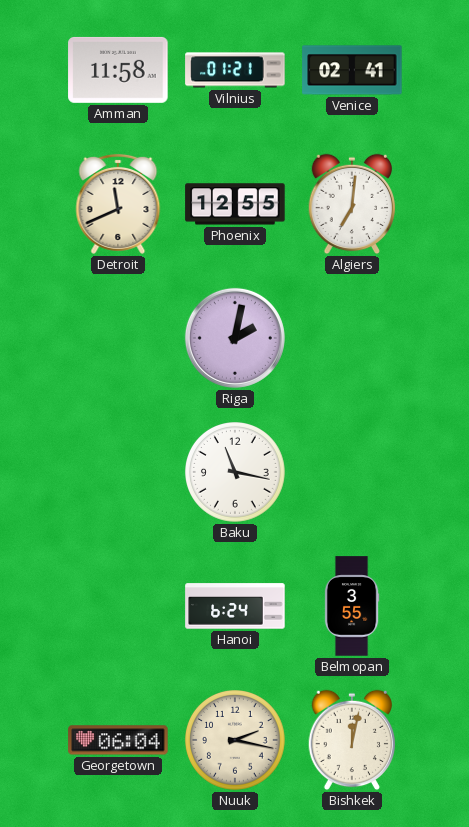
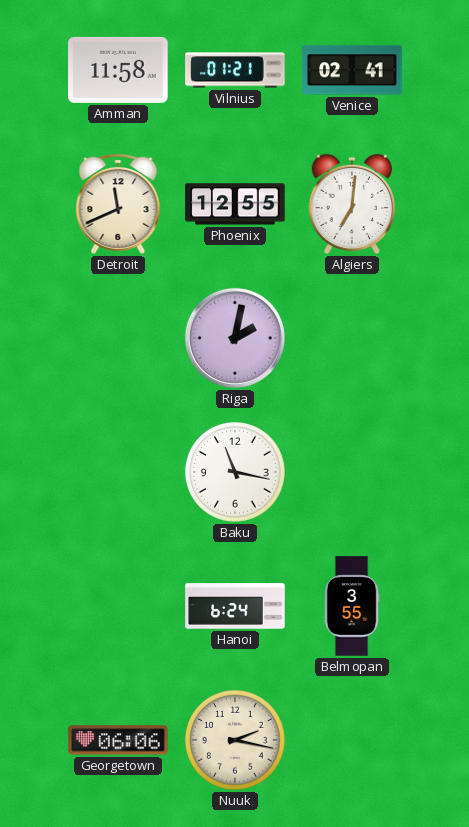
Georgetown: 06:04 -> 06:06
Bishkek: 12:02 -> none
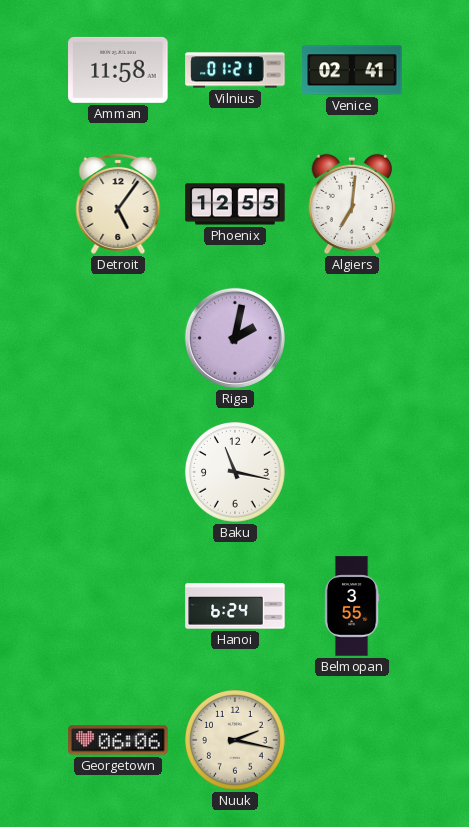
Detroit: 11:41 -> 5:06
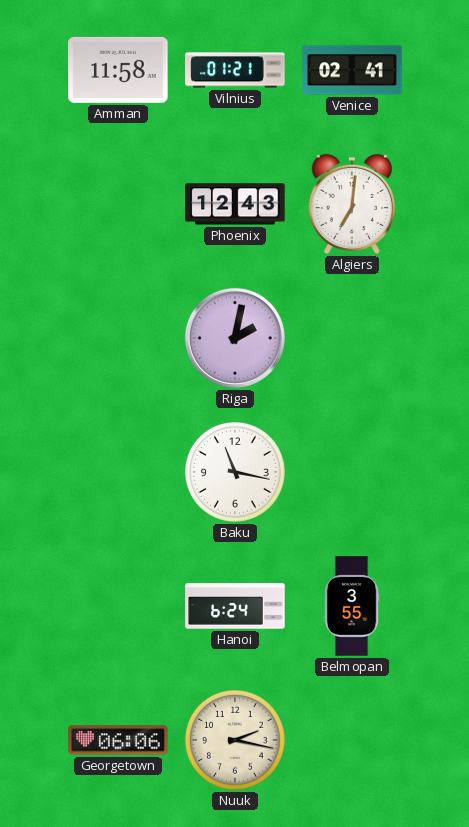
Detroit: 5:06 -> none
Phoenix: 12:55 -> 12:43
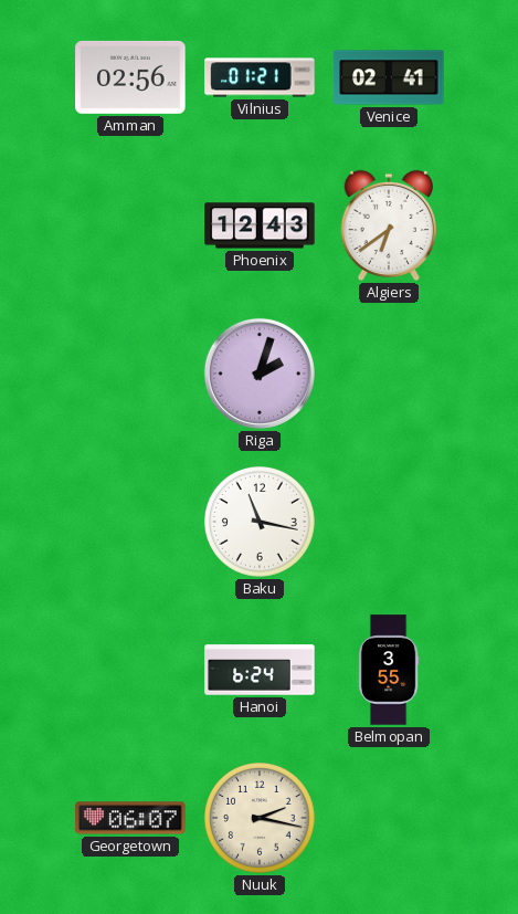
Amman: 11:58 -> 02:56
Algiers: 7:01 -> 6:39
Riga: 2:02 -> 2:03
Georgetown: 06:06 -> 06:07
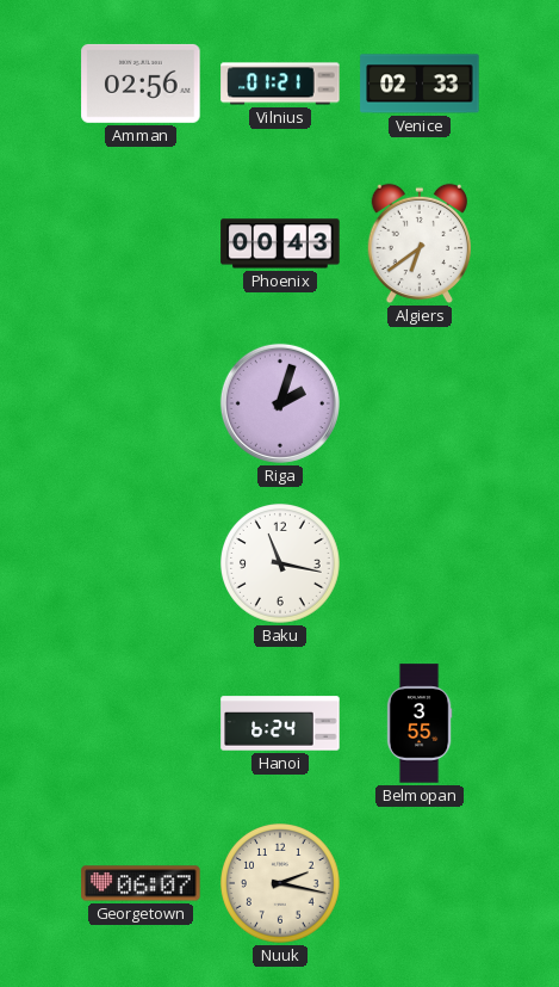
Venice: 02:41 -> 02:33
Phoenix: 12:43 -> 00:43
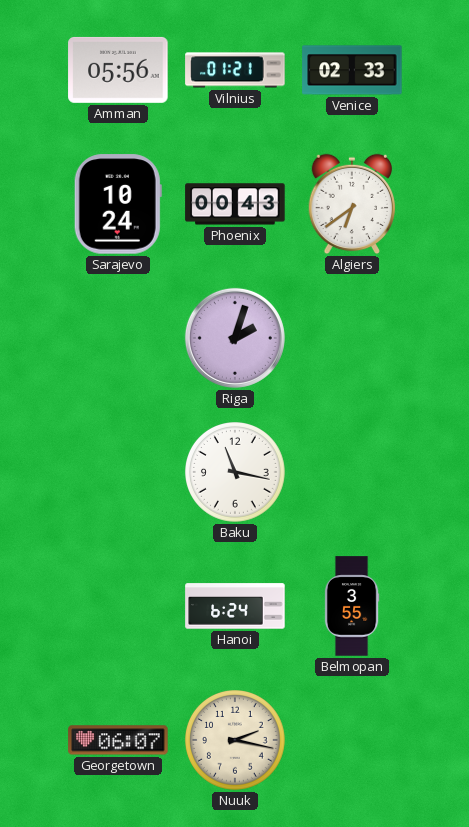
Amman: 02:56 -> 05:56
Sarajevo: none -> 10:24
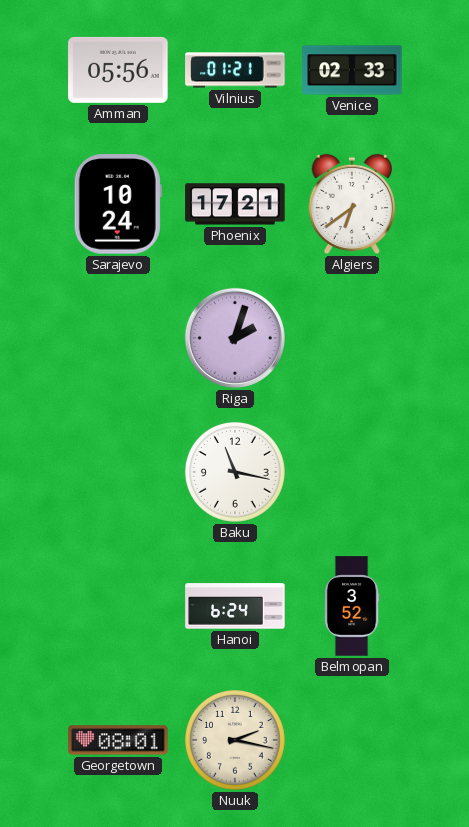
Phoenix: 00:43 -> 17:21
Belmopan: 3:55 -> 3:52
Georgetown: 06:07 -> 08:01
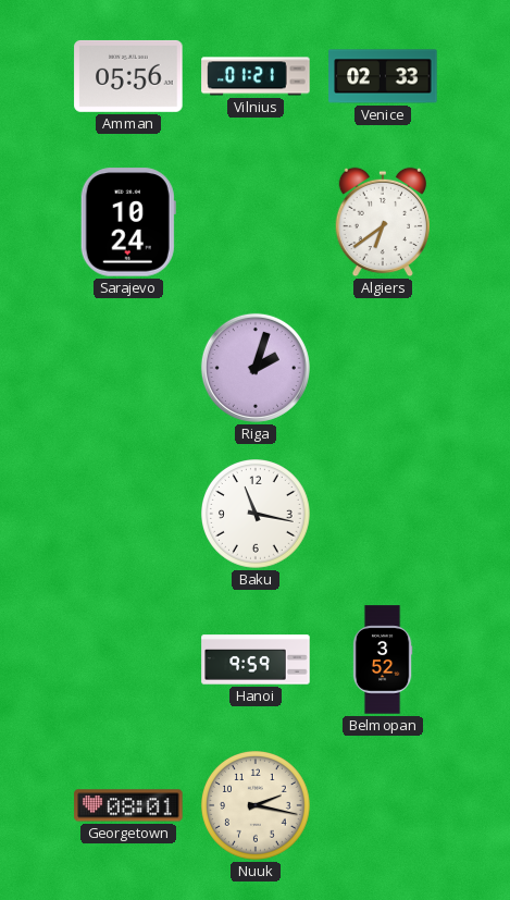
Phoenix: 17:21 -> none
Hanoi: 6:24 -> 9:59
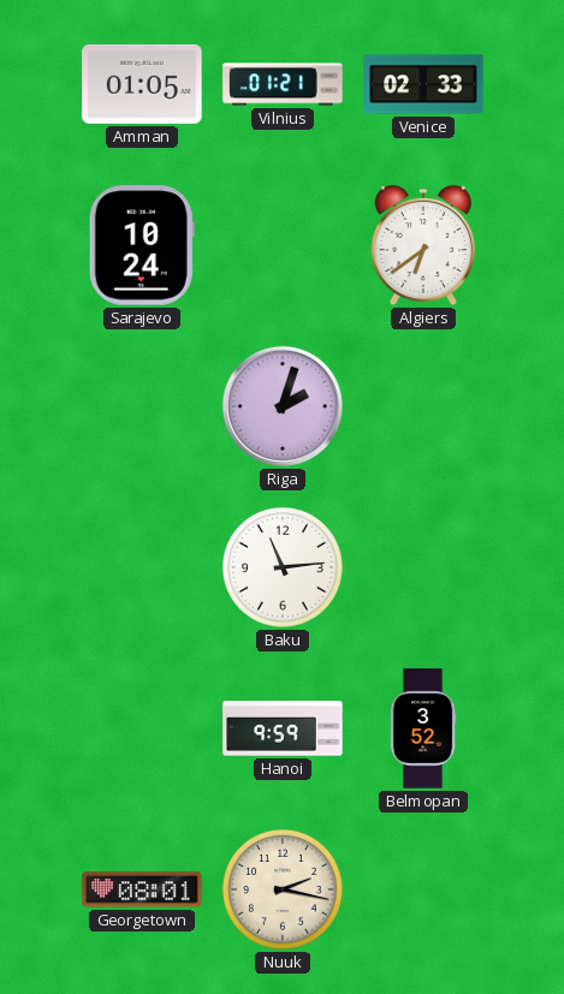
Amman: 05:56 -> 01:05
Baku: 11:17 -> 11:14
